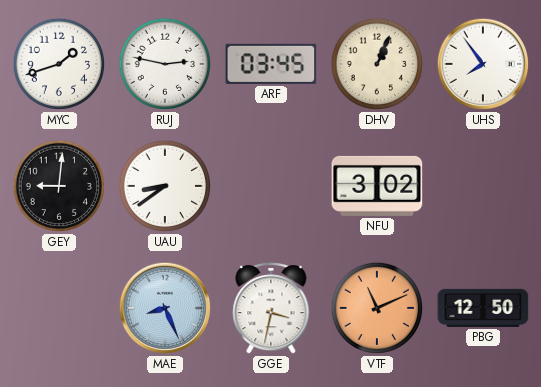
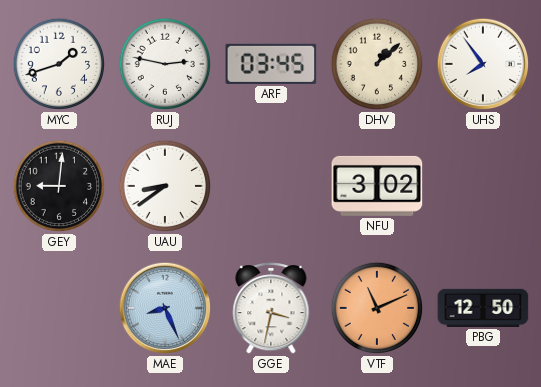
DHV: 1:04 -> 1:08
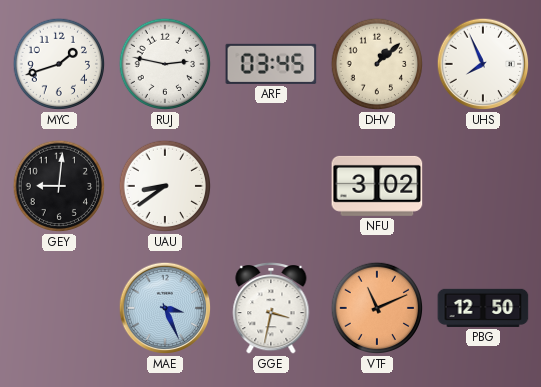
UHS: 7:54 -> 7:56
MAE: 8:26 -> 3:26
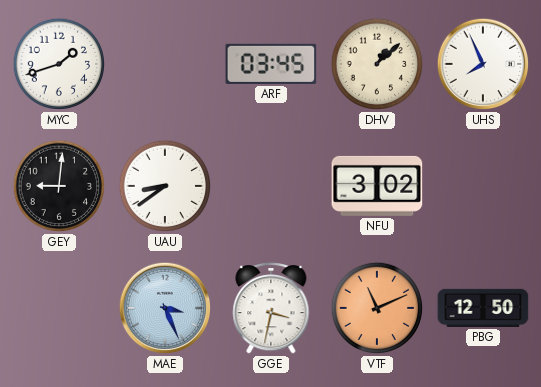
RUJ: 2:47 -> none
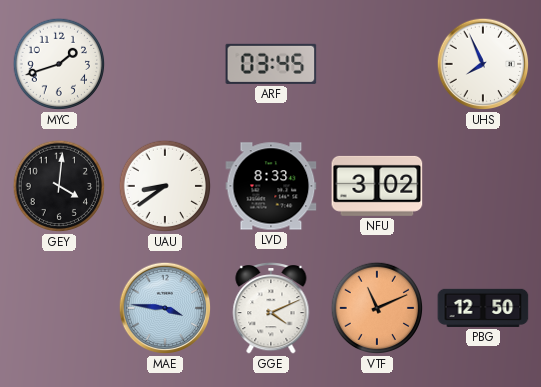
DHV: 1:08 -> none
GEY: 9:01 -> 4:01
LVD: none -> 8:33
MAE: 3:26 -> 3:46
GGE: 3:32 -> 4:11
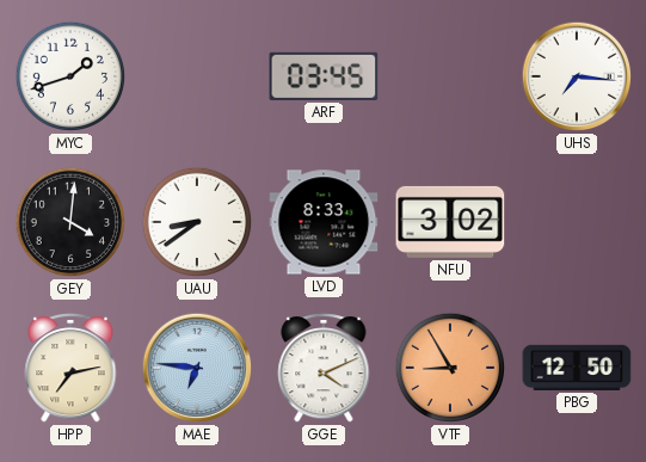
UHS: 7:56 -> 7:16
HPP: none -> 7:13
MAE: 3:46 -> 6:46
VTF: 11:11 -> 8:55
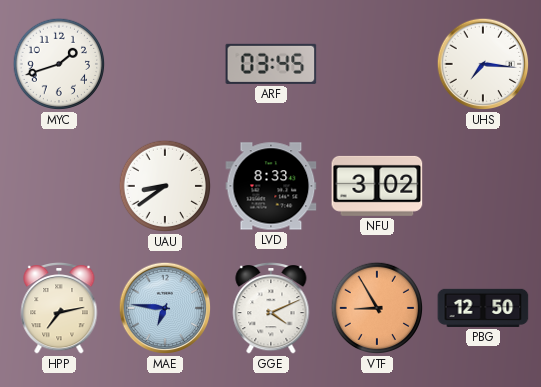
GEY: 4:01 -> none
